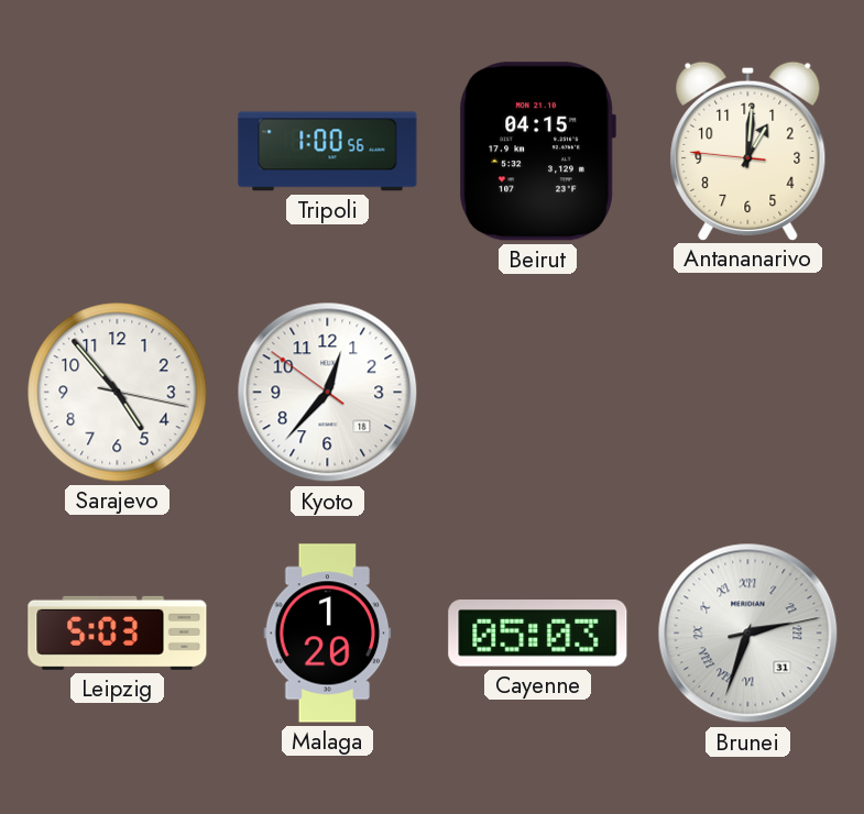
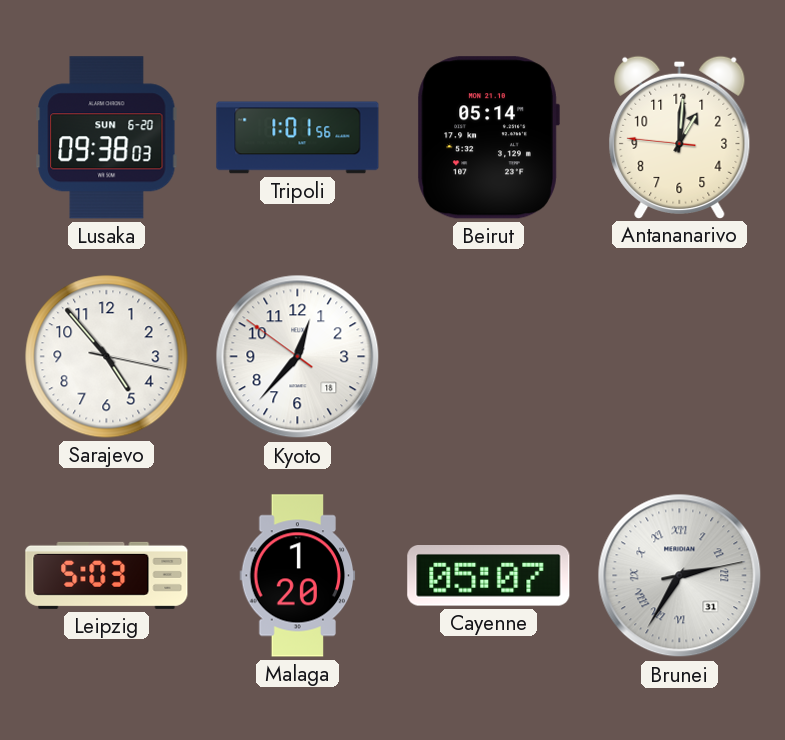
Lusaka: none -> 09:38
Tripoli: 1:00 -> 1:01
Beirut: 04:15 -> 05:14
Cayenne: 05:03 -> 05:07
Brunei: 2:33 -> 2:35
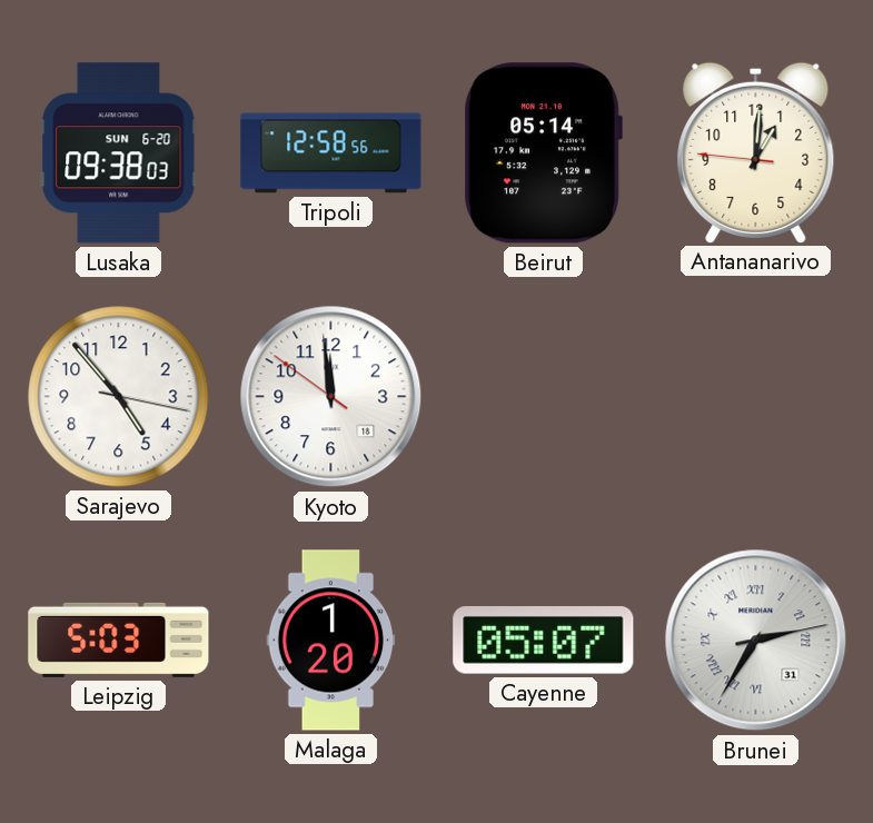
Tripoli: 1:01 -> 12:58
Kyoto: 12:36 -> 11:58
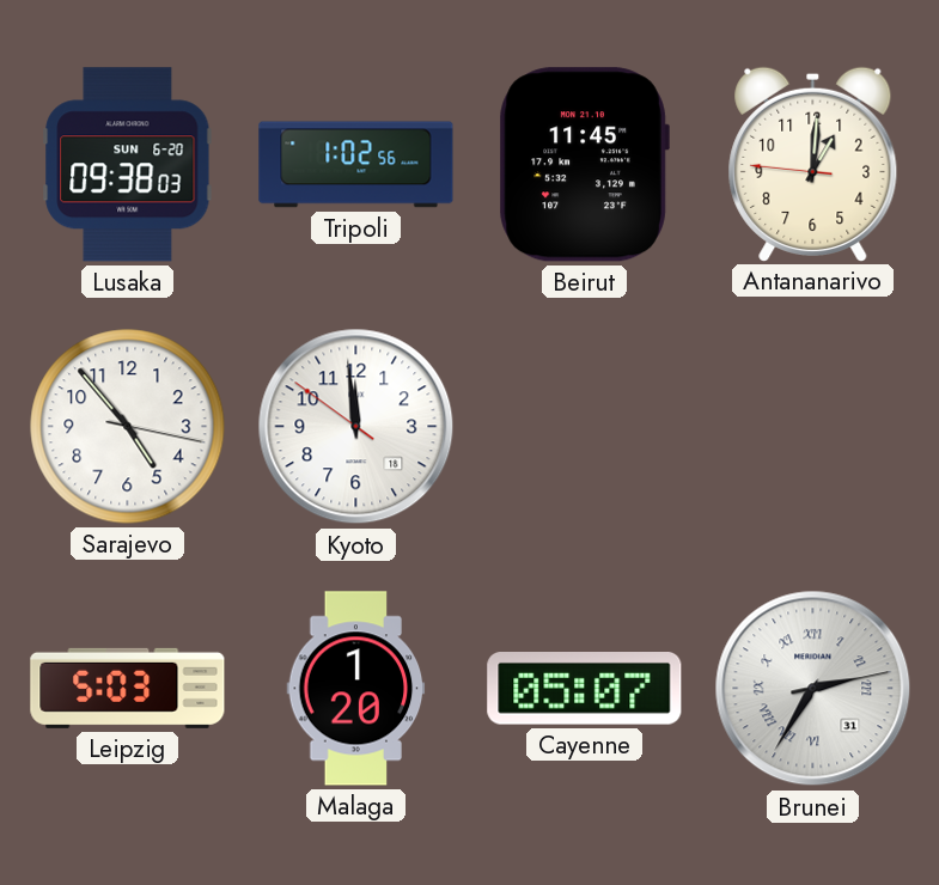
Tripoli: 12:58 -> 1:02
Beirut: 05:14 -> 11:45
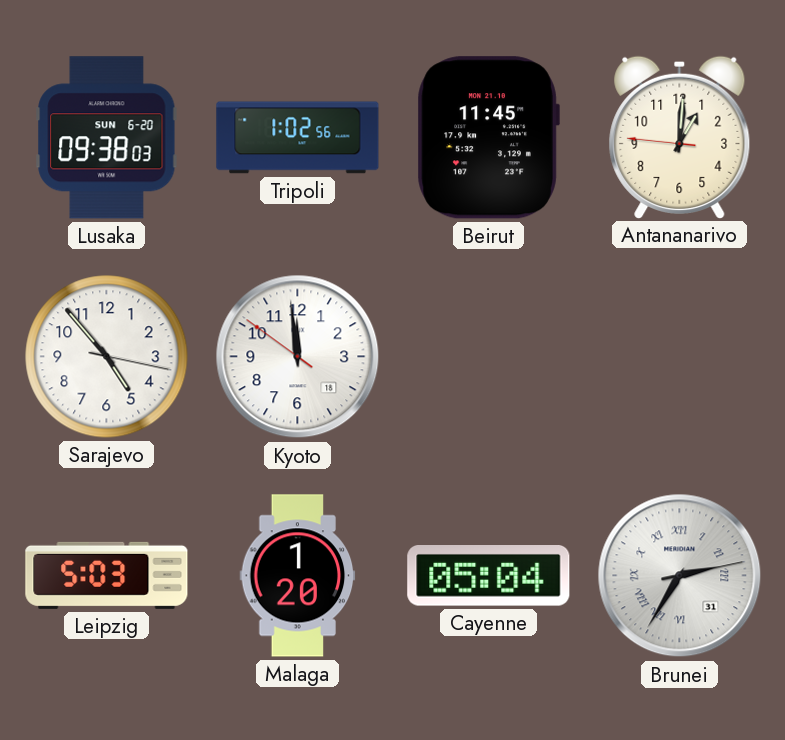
Cayenne: 05:07 -> 05:04
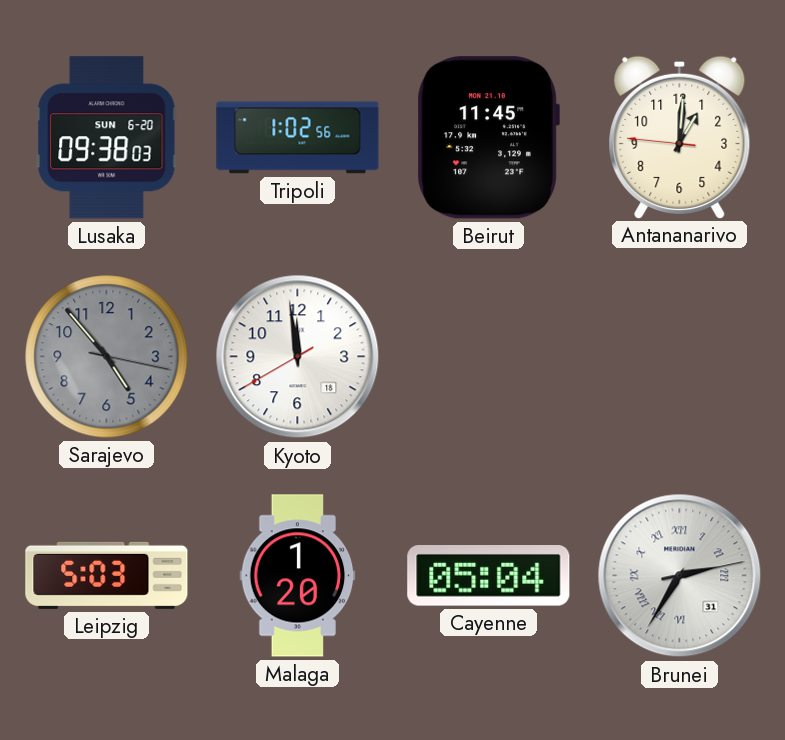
Sarajevo dial: white -> grey
Kyoto: 11:58:51 -> 11:58:40
